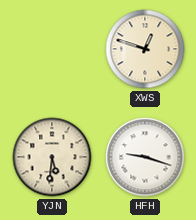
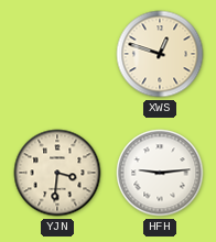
YJN: 5:31 -> 3:31
HFH: 9:18 -> 9:14
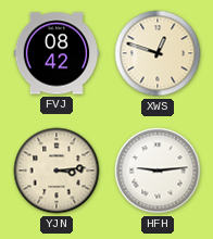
FVJ: none -> 08:42
YJN: 3:31 -> 3:14
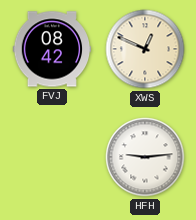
XWS: 12:48 -> 12:49
YJN: 3:14 -> none
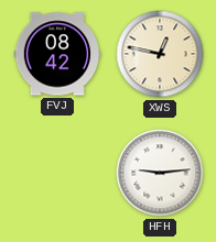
XWS: 12:49 -> 12:47
